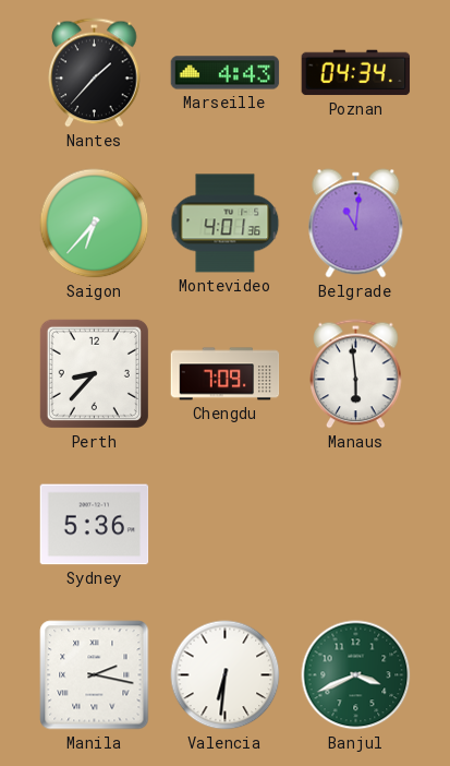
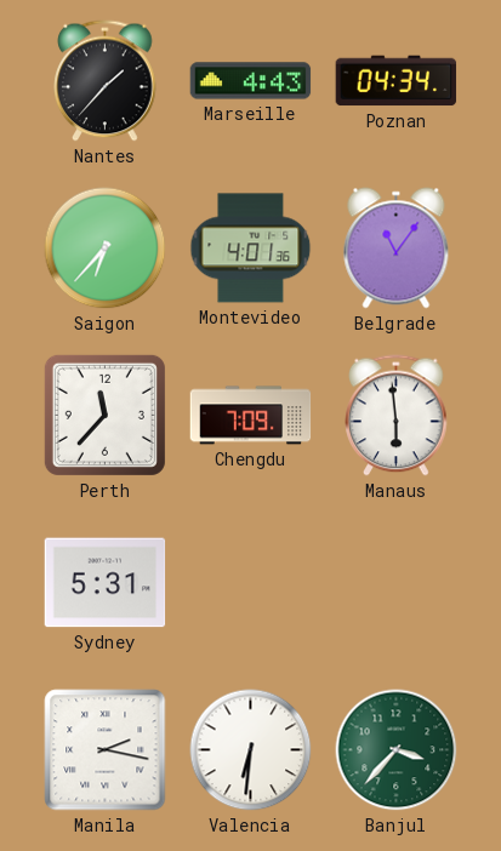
Belgrade: 11:01 -> 11:06
Perth: 8:37 -> 11:37
Sydney: 5:36 -> 5:31
Banjul: 3:41 -> 3:37
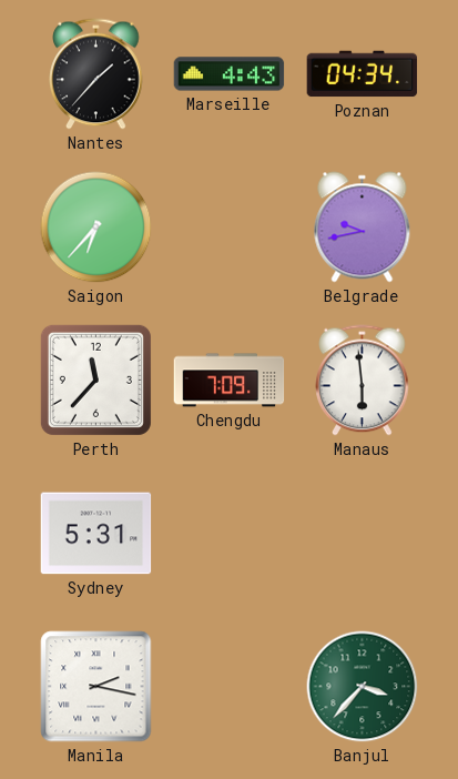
Montevideo: 4:01 -> none
Belgrade: 11:06 -> 9:43
Valencia: 6:31 -> none
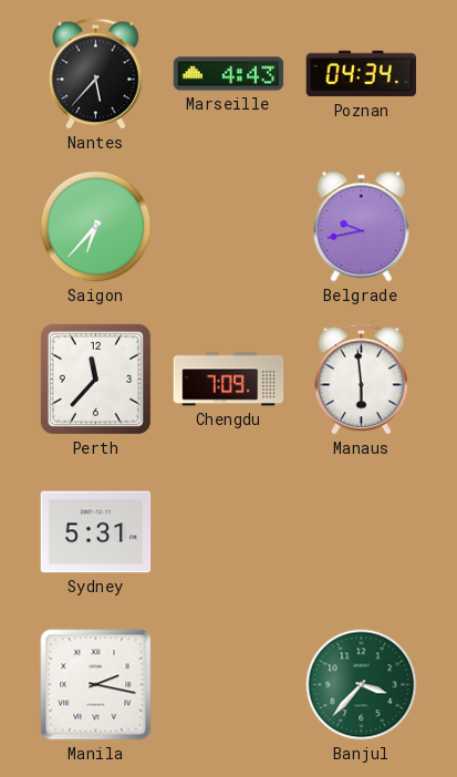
Nantes: 1:37 -> 5:37
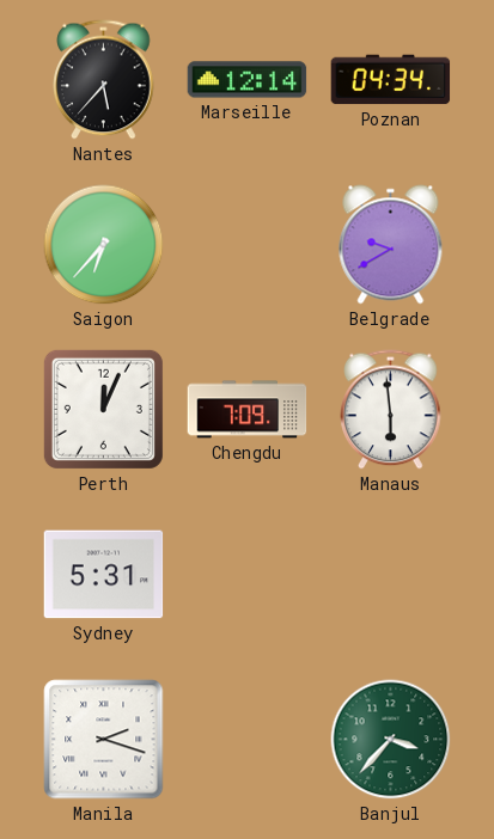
Marseille: 4:43 -> 12:14
Belgrade: 9:43 -> 9:40
Perth: 11:37 -> 12:04
Manila: 2:17 -> 2:18
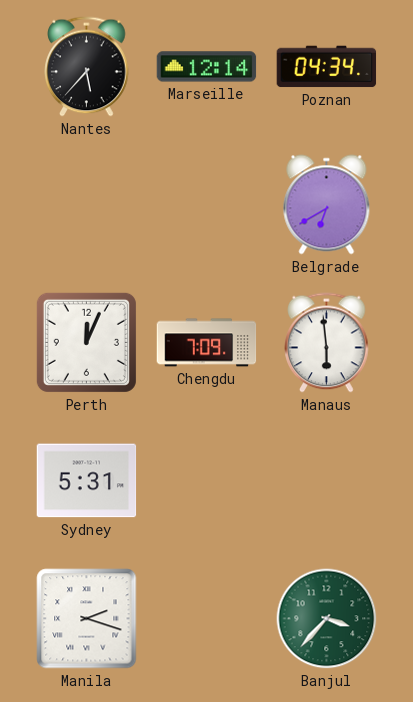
Saigon: 6:37 -> none
Belgrade: 9:40 -> 6:40
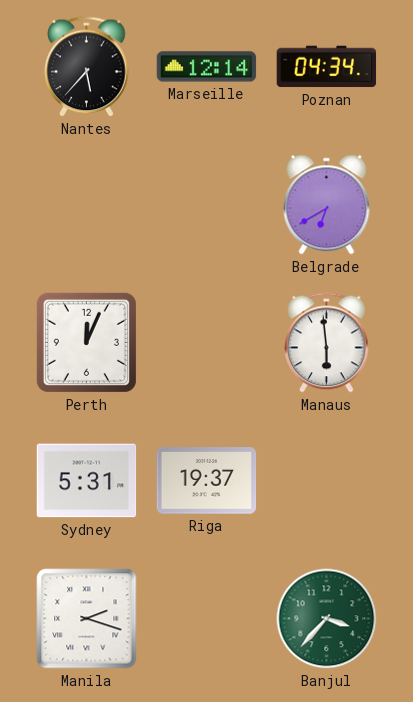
Chengdu: 7:09 -> none
Riga: none -> 19:37
